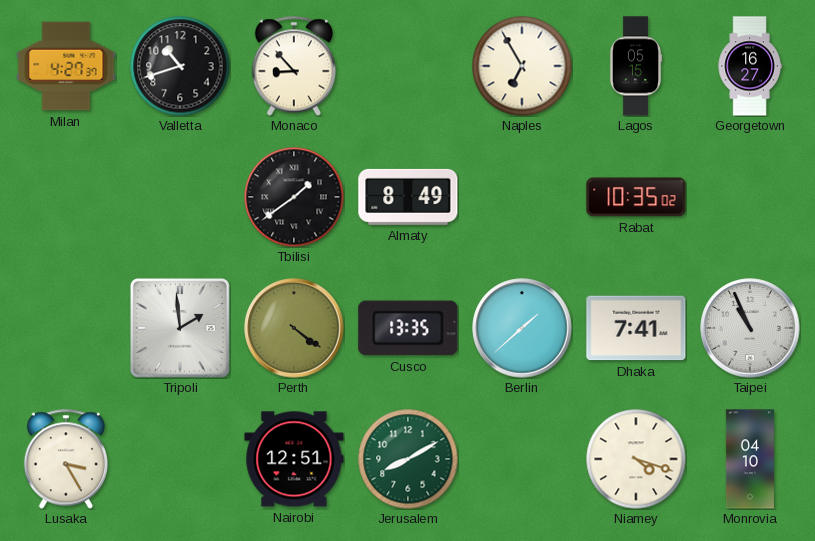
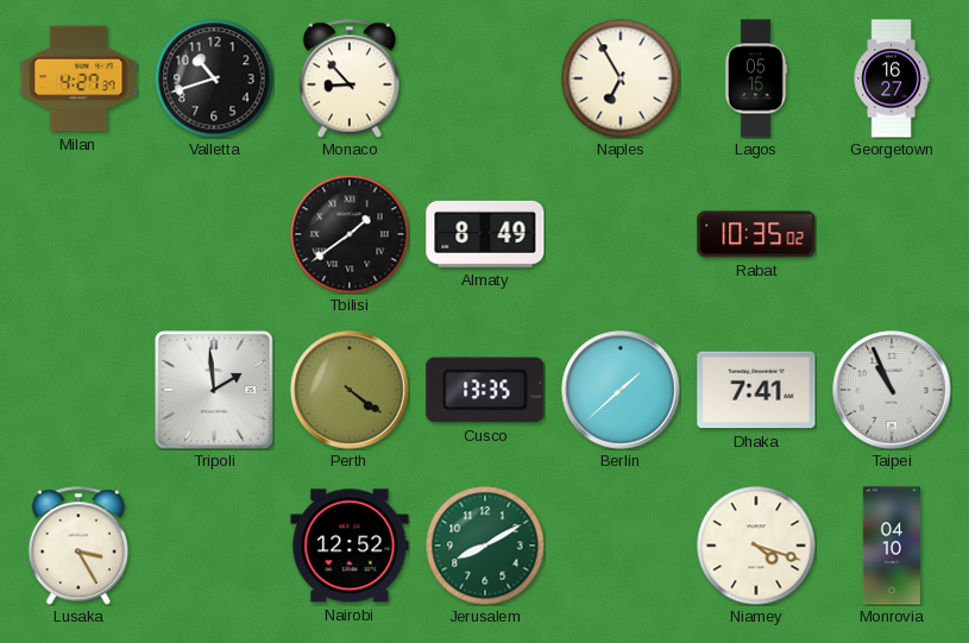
Nairobi: 12:51 -> 12:52
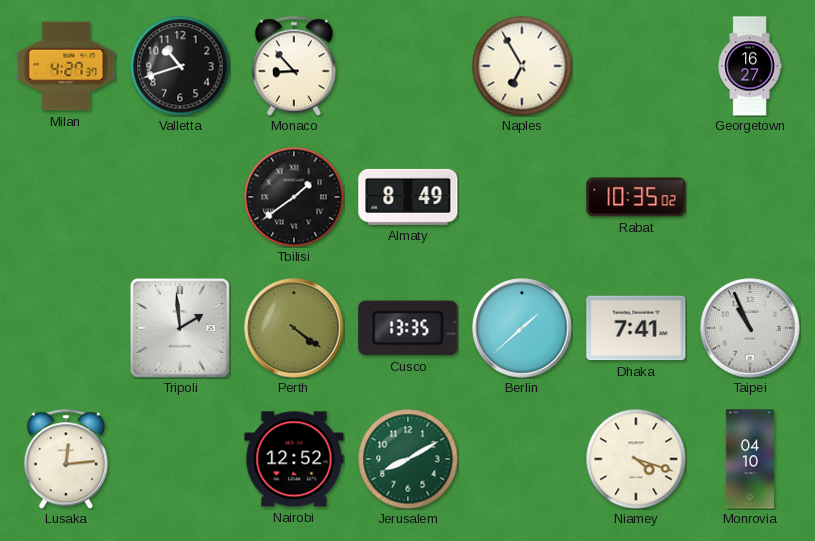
Lagos: 05:15 -> none
Lusaka: 3:25 -> 12:14
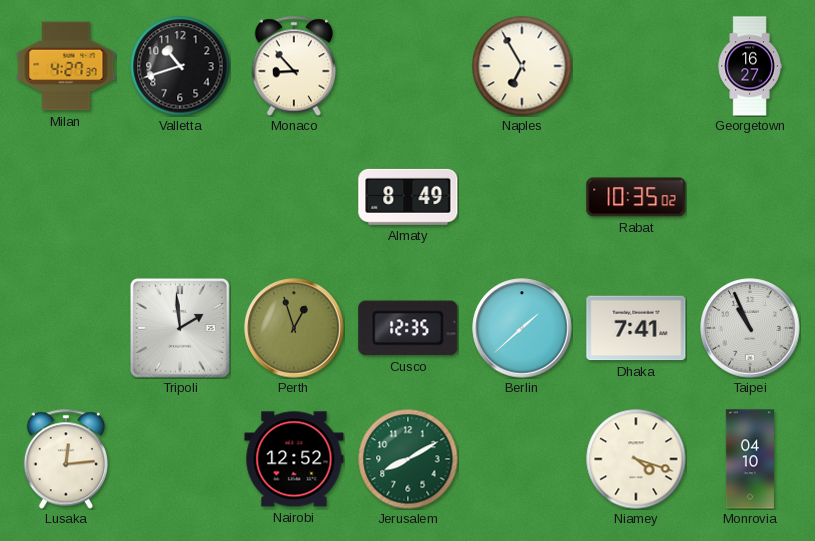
Tbilisi: 1:39 -> none
Perth: 4:21 -> 12:57
Cusco: 13:35 -> 12:35
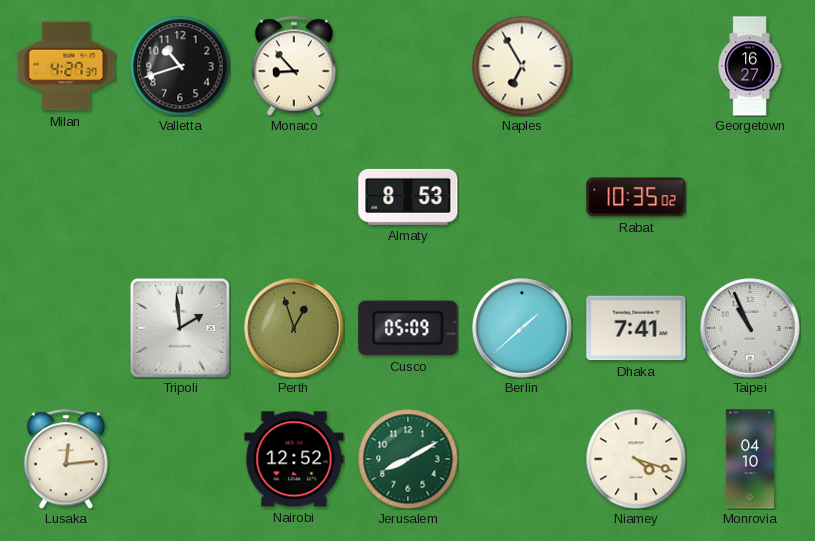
Almaty: 8:49 -> 8:53
Cusco: 12:35 -> 05:09
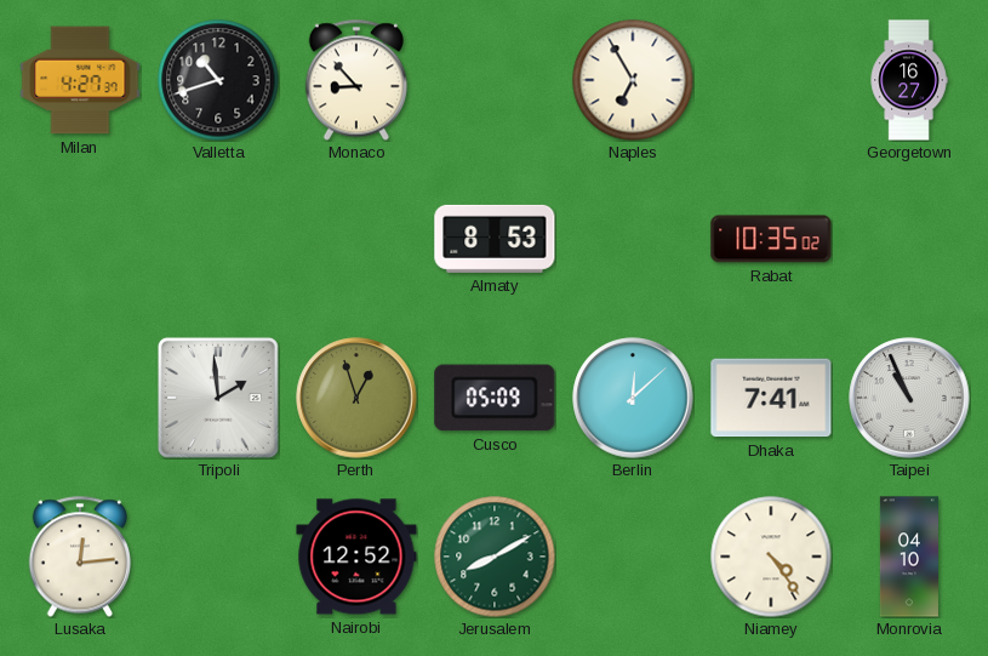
Berlin: 1:38 -> 12:08
Niamey: 4:18 -> 4:24
